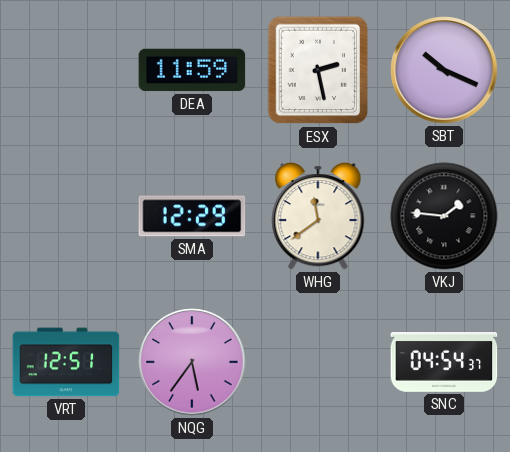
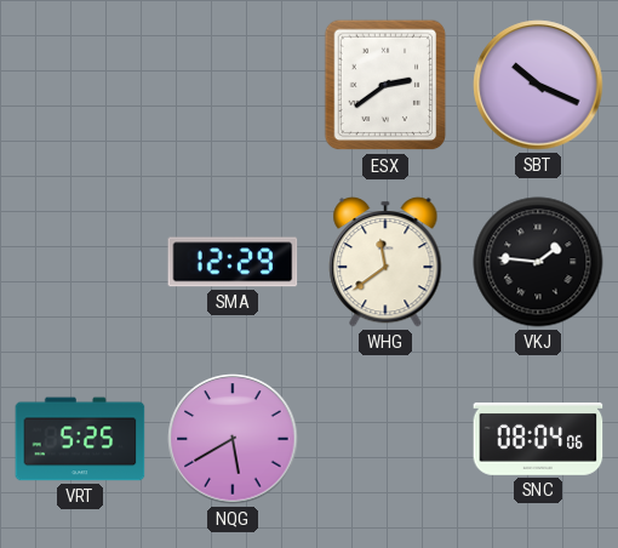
DEA: 11:59 -> none
ESX: 2:28 -> 2:39
VRT: 12:51 -> 5:25
NQG: 5:36 -> 5:40
SNC: 04:54 -> 08:04
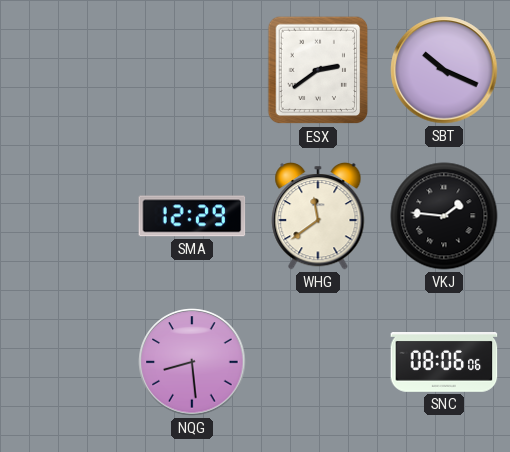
VRT: 5:25 -> none
NQG: 5:40 -> 8:29
SNC: 08:04 -> 08:06
